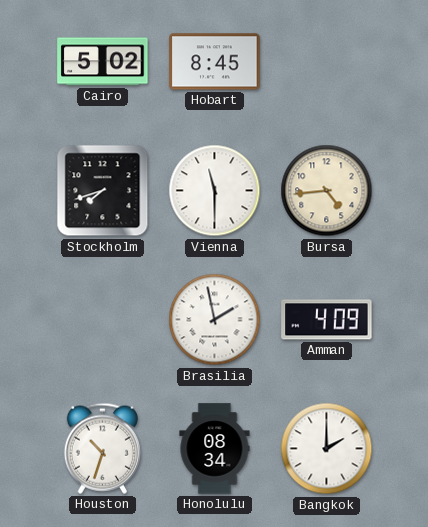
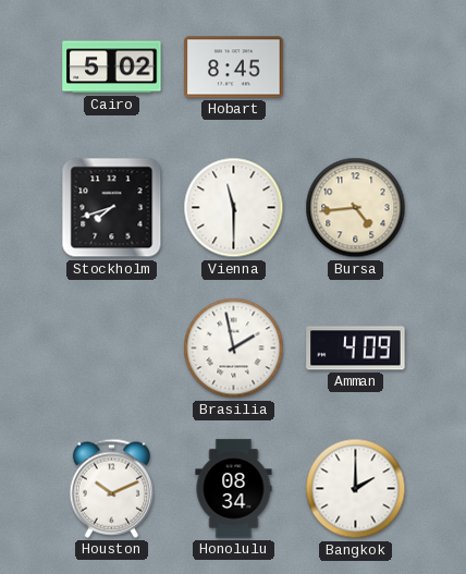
Houston: 10:33 -> 10:11
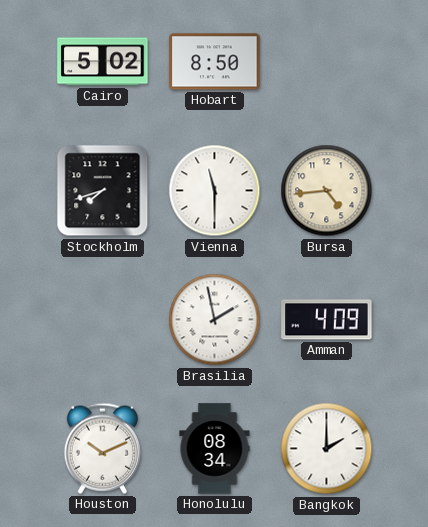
Hobart: 8:45 -> 8:50
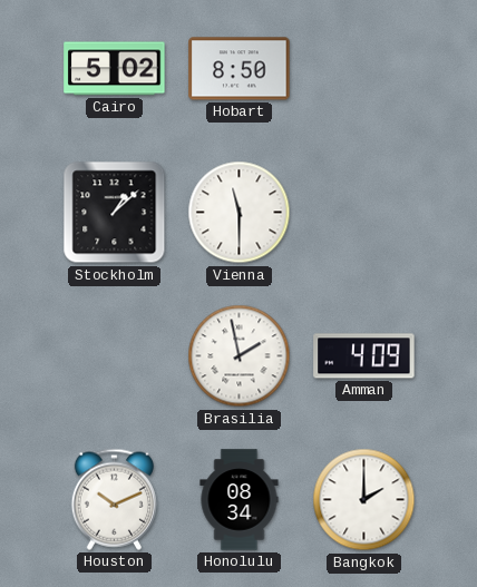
Stockholm: 7:42 -> 1:08
Bursa: 4:44 -> none
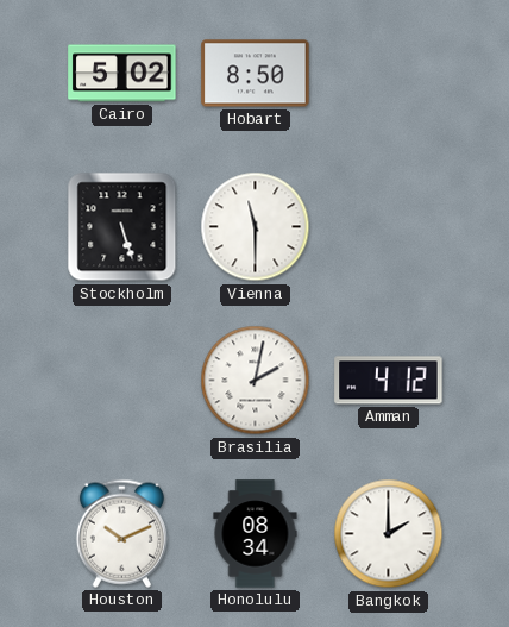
Stockholm: 1:08 -> 5:27
Brasilia: 1:58 -> 2:02
Amman: 4:09 -> 4:12
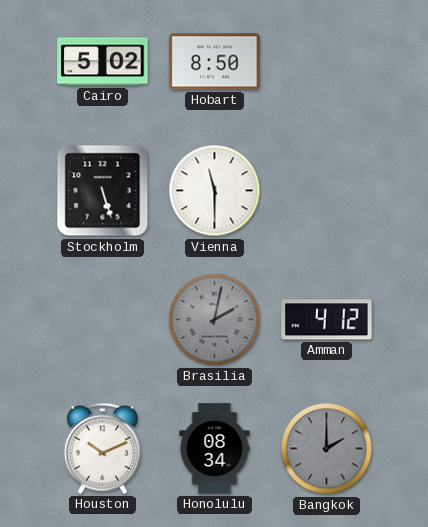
Brasilia dial: white -> grey
Bangkok dial: white -> grey
